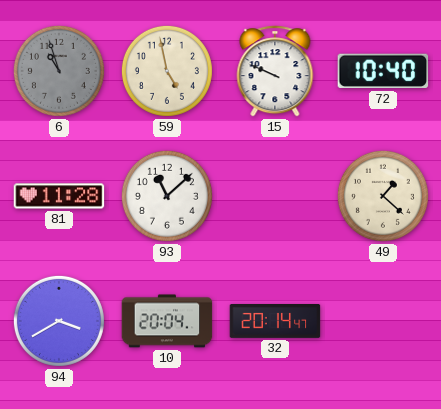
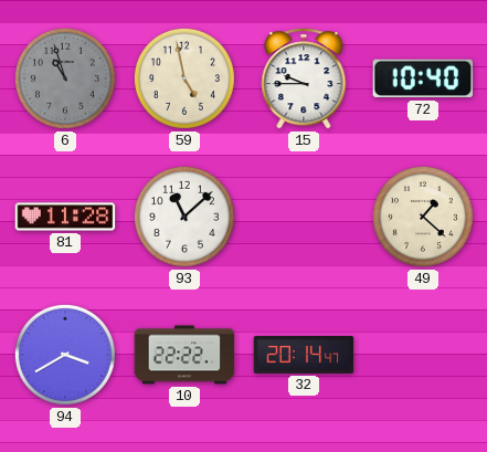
15: 9:49 -> 9:45
10: 20:04 -> 22:22
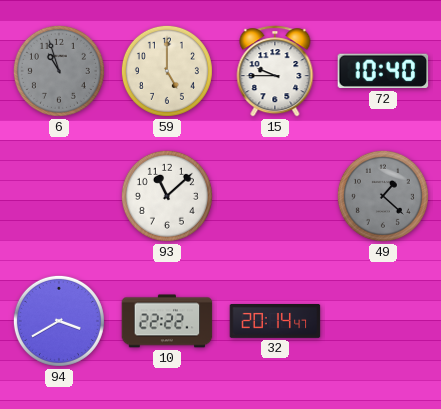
59: 4:58 -> 5:00
81: 11:28 -> none
49 dial: cream -> grey
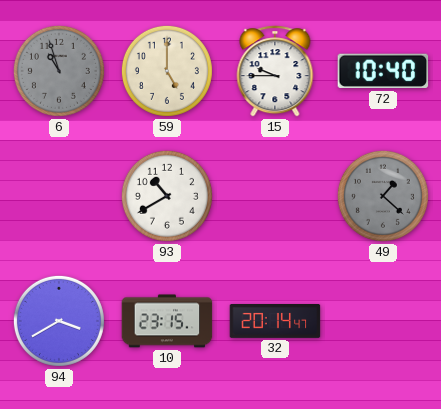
93: 11:08 -> 10:40
10: 22:22 -> 23:15
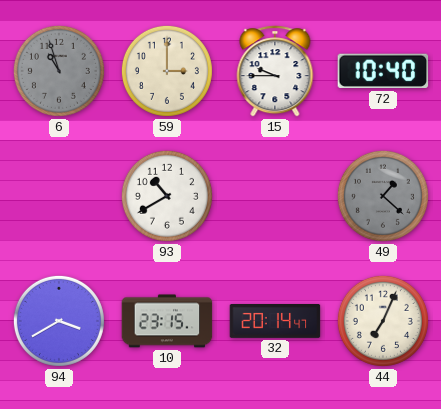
59: 5:00 -> 3:00
44: none -> 7:04
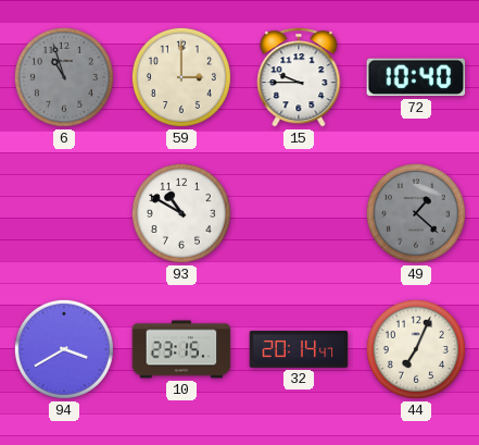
93: 10:40 -> 10:50
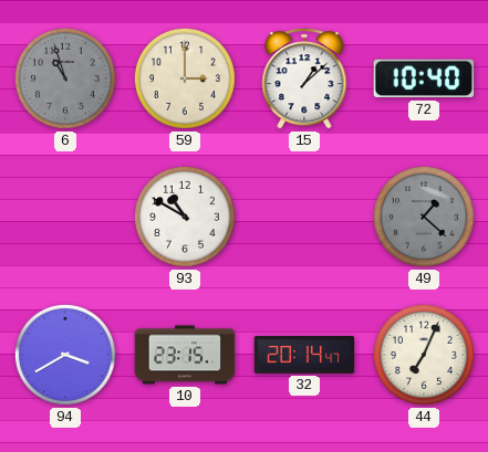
15: 9:45 -> 1:08
